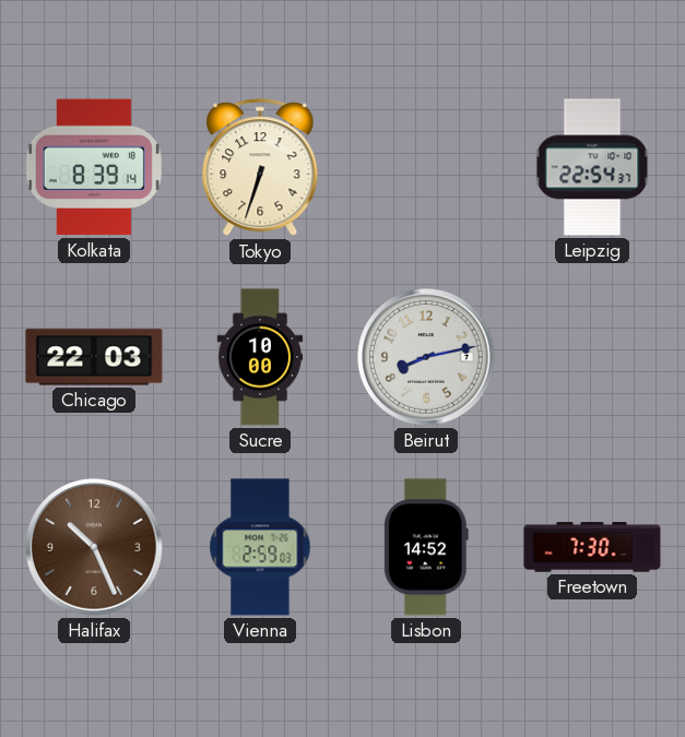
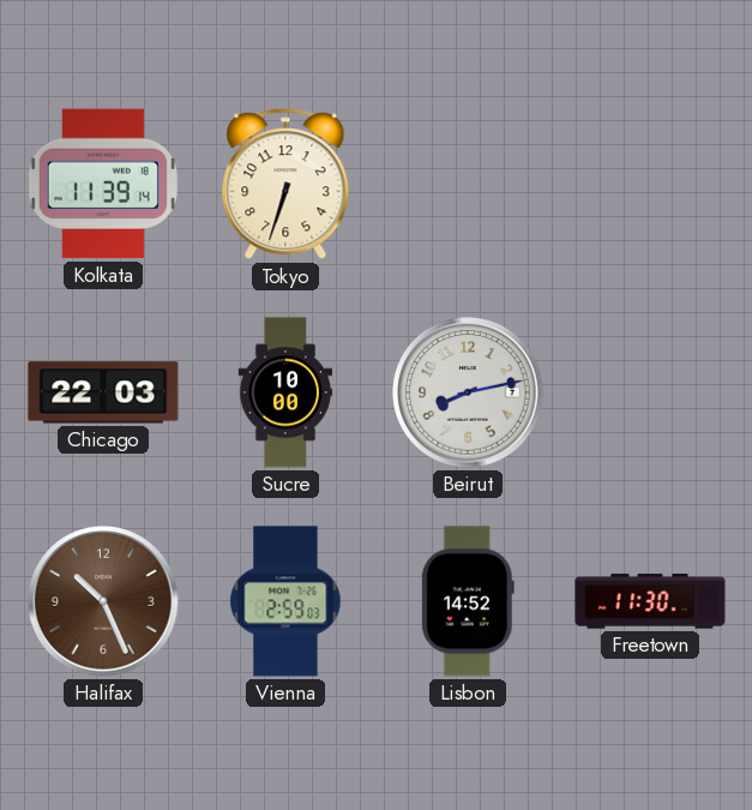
Kolkata: 8:39 -> 11:39
Leipzig: 22:54 -> none
Freetown: 7:30 -> 11:30
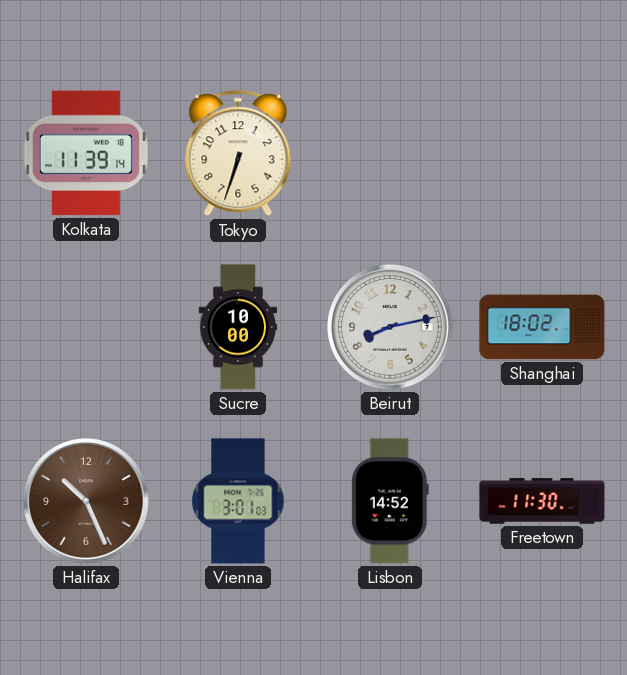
Chicago: 22:03 -> none
Shanghai: none -> 18:02
Vienna: 2:59 -> 3:01
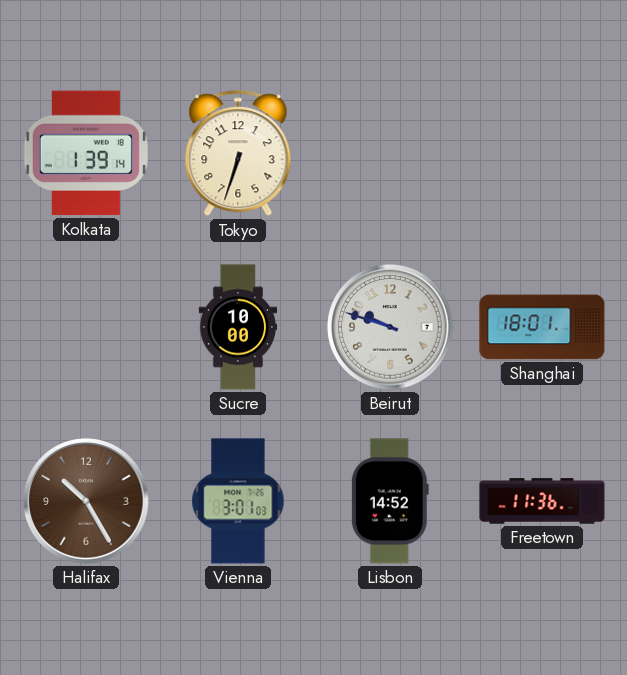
Kolkata: 11:39 -> 1:39
Beirut: 8:13 -> 9:48
Shanghai: 18:02 -> 18:01
Halifax: 10:26 -> 10:25
Freetown: 11:30 -> 11:36
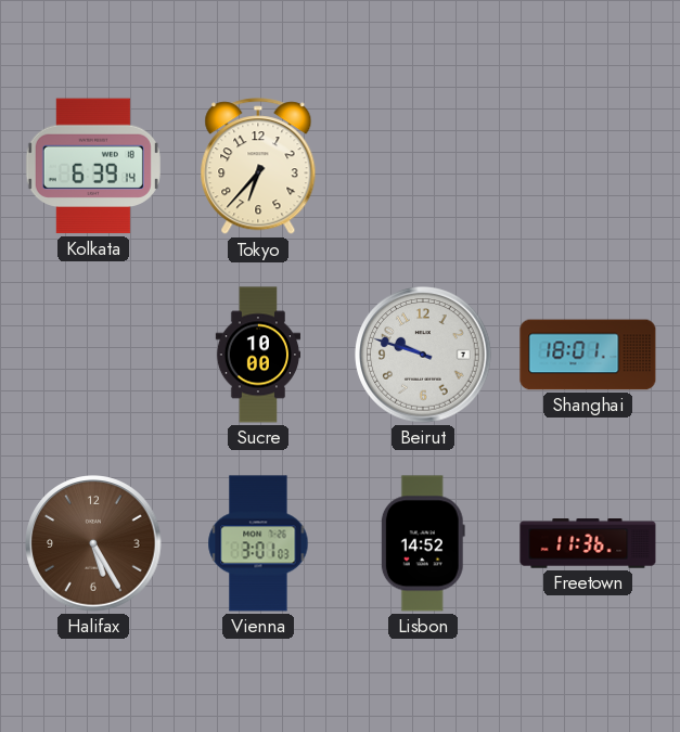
Kolkata: 1:39 -> 6:39
Tokyo: 6:33 -> 6:37
Halifax: 10:25 -> 5:25
